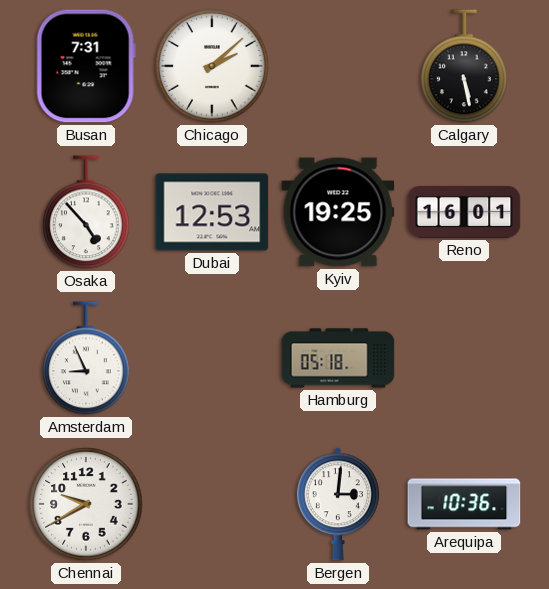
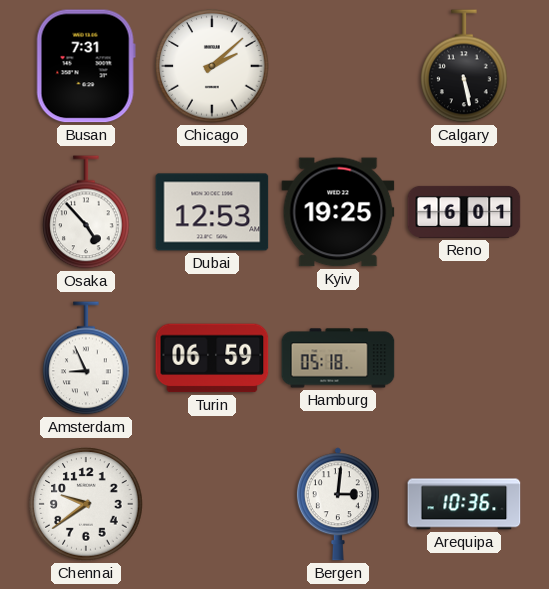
Turin: none -> 06:59
Chennai: 9:40 -> 9:39
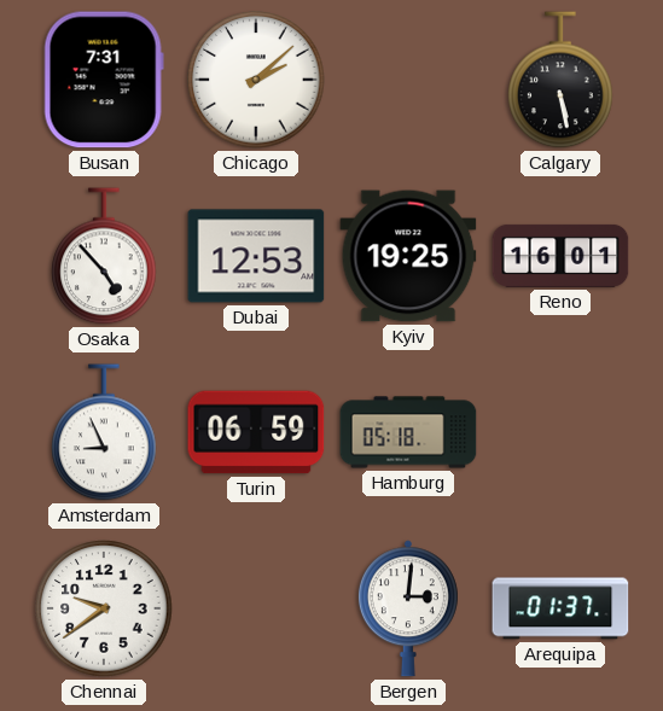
Arequipa: 10:36 -> 01:37
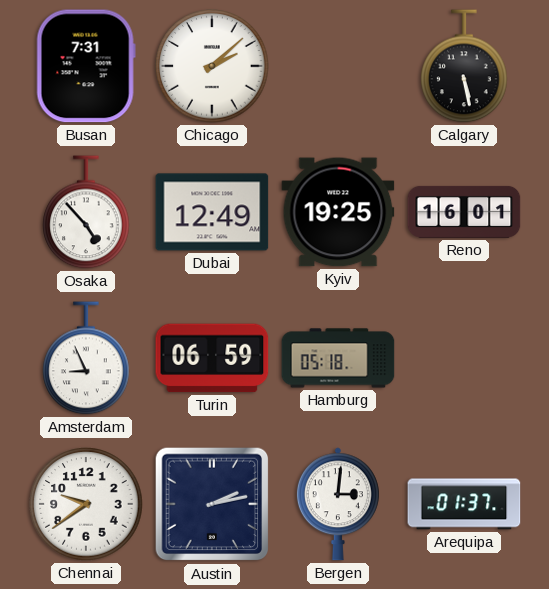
Dubai: 12:53 -> 12:49
Austin: none -> 2:13
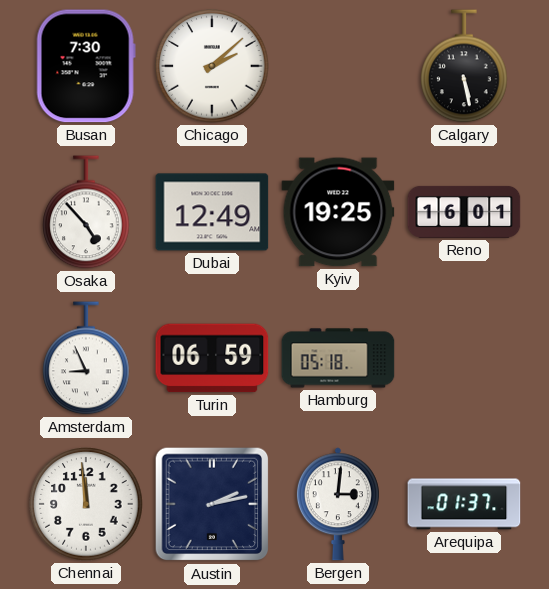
Busan: 7:31 -> 7:30
Chennai: 9:39 -> 11:59
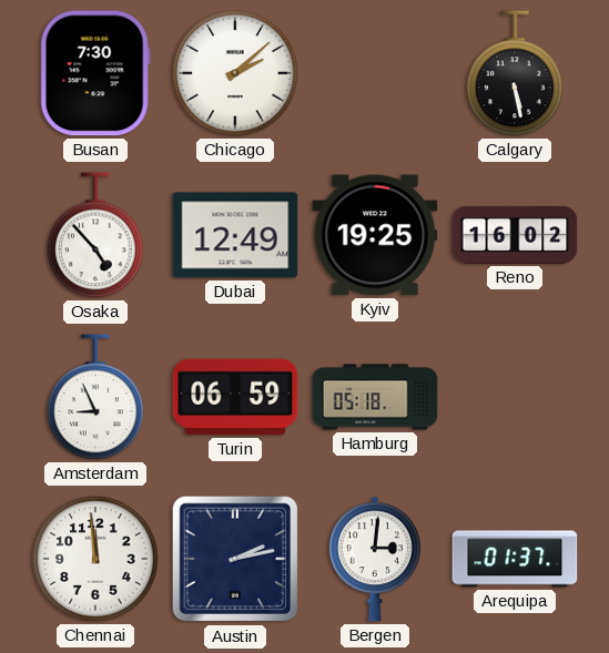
Reno: 16:01 -> 16:02
